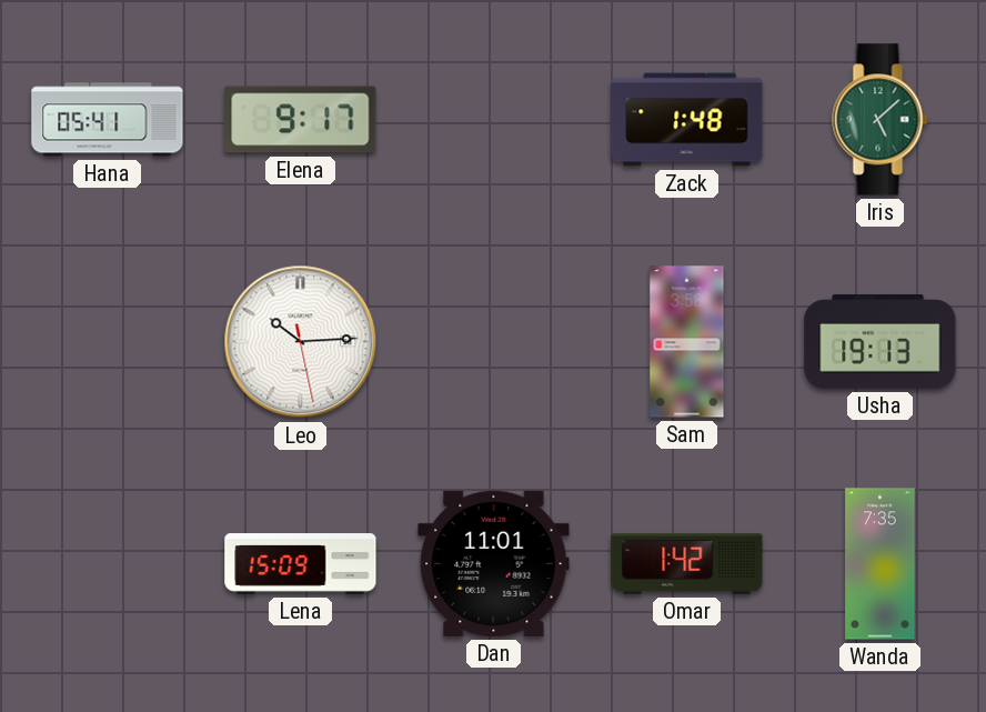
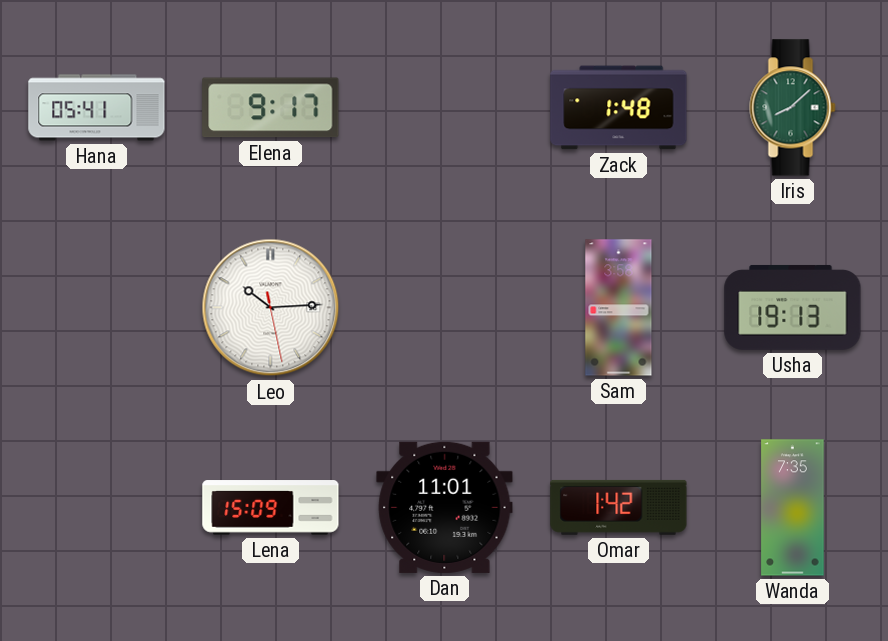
Iris: 5:08 -> 8:08
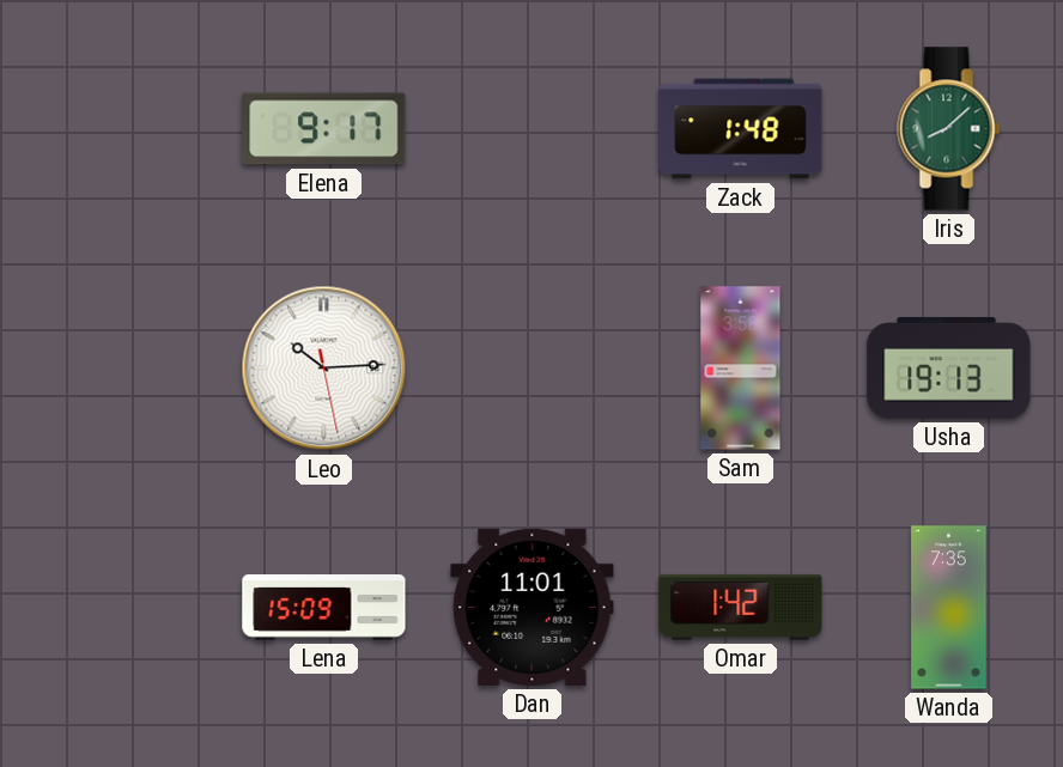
Hana: 05:41 -> none
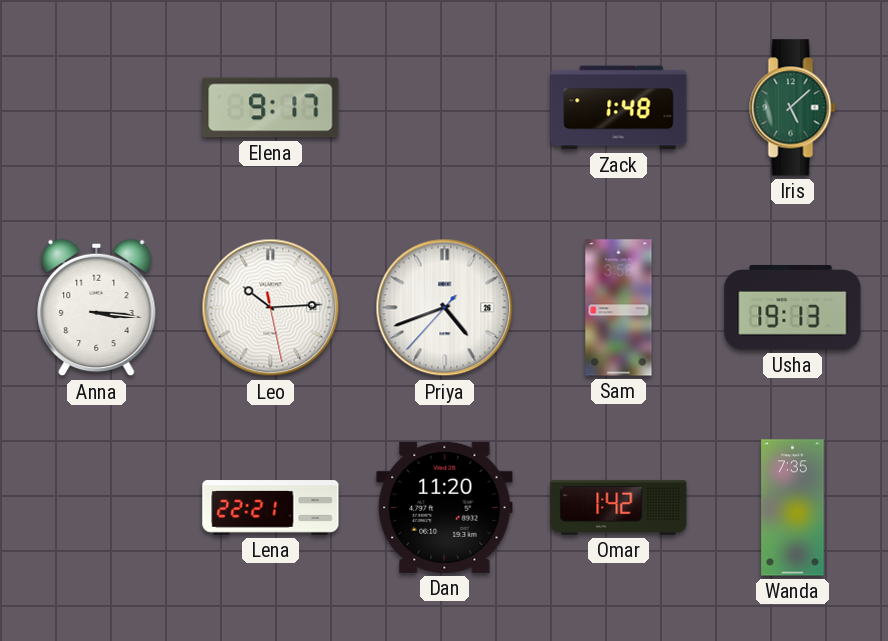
Iris: 8:08 -> 5:08
Anna: none -> 3:16
Priya: none -> 4:41
Lena: 15:09 -> 22:21
Dan: 11:01 -> 11:20
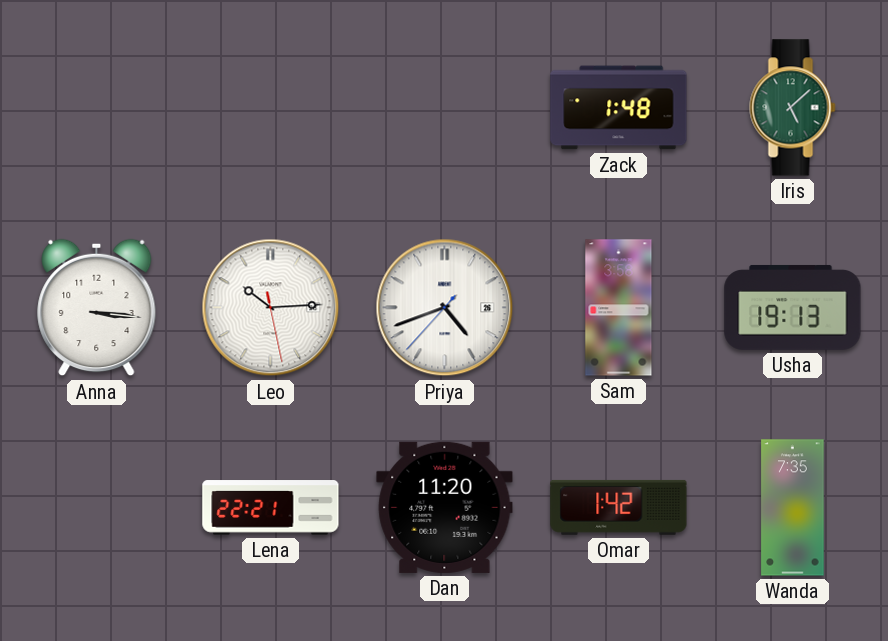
Elena: 9:17 -> none
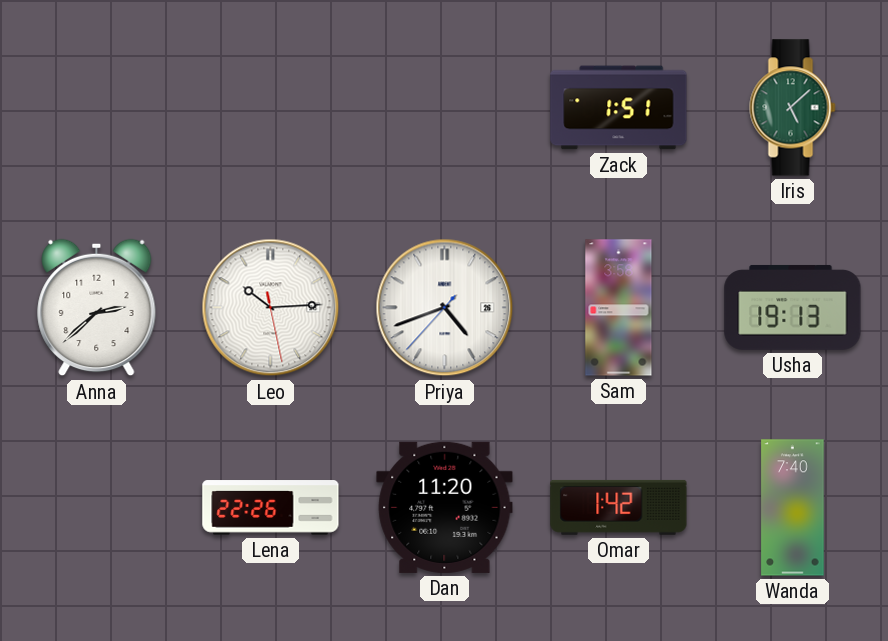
Zack: 1:48 -> 1:51
Anna: 3:16 -> 2:38
Lena: 22:21 -> 22:26
Wanda: 7:35 -> 7:40
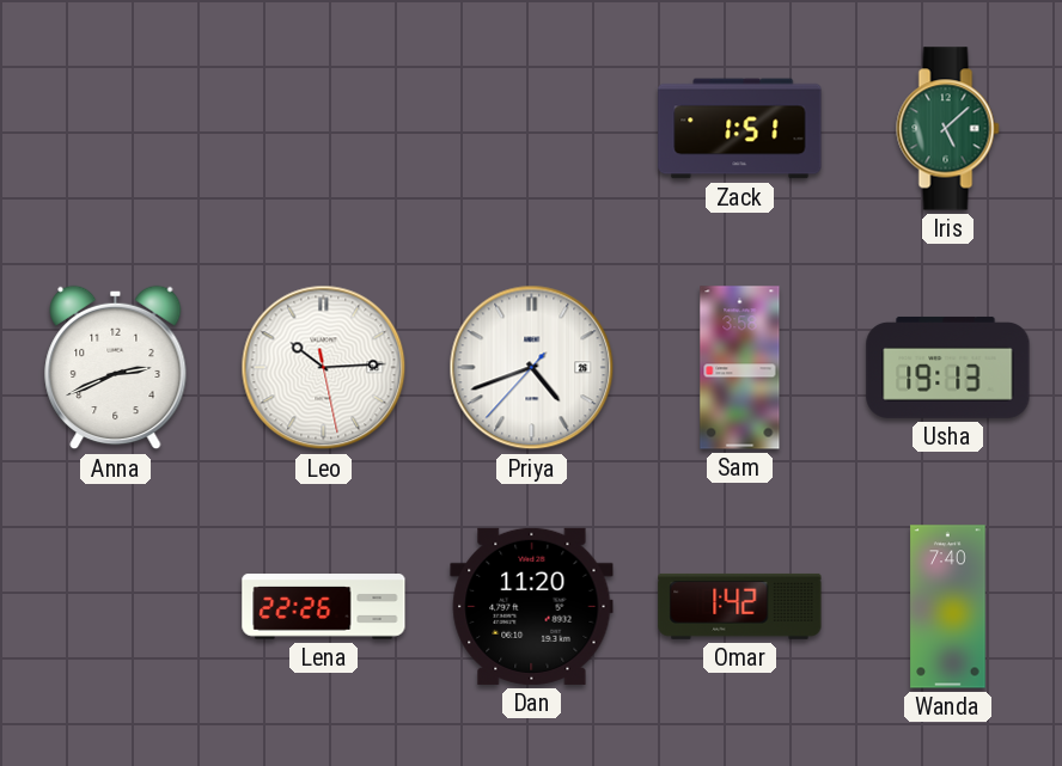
Anna: 2:38 -> 2:41
